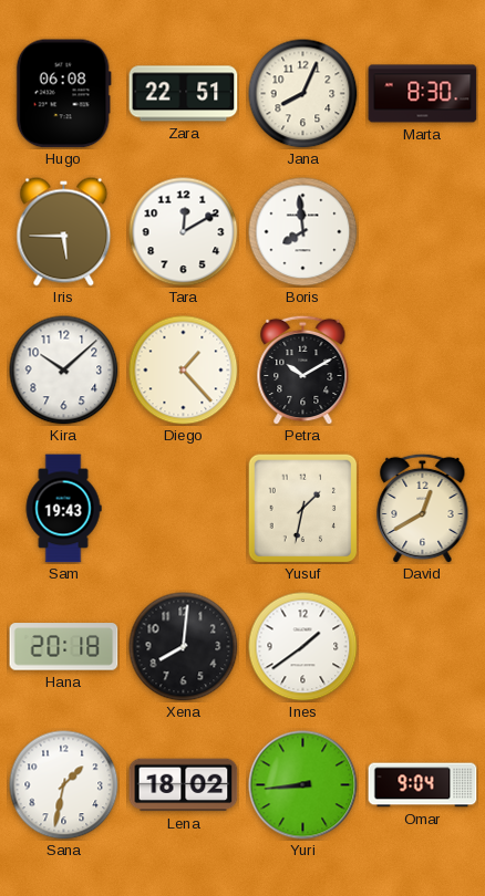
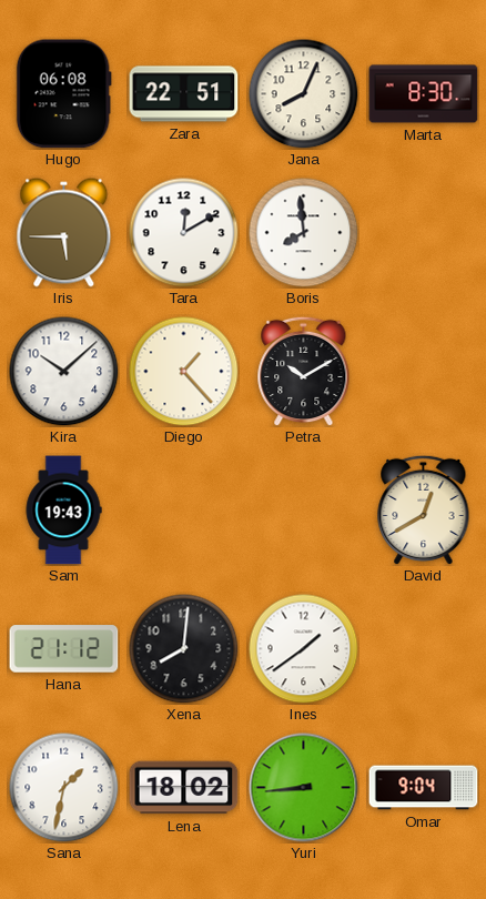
Yusuf: 1:32 -> none
Hana: 20:18 -> 21:12
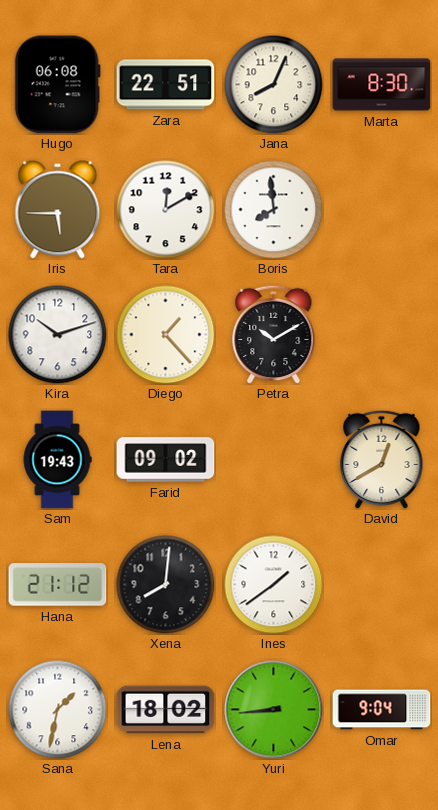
Kira: 10:08 -> 10:12
Farid: none -> 09:02
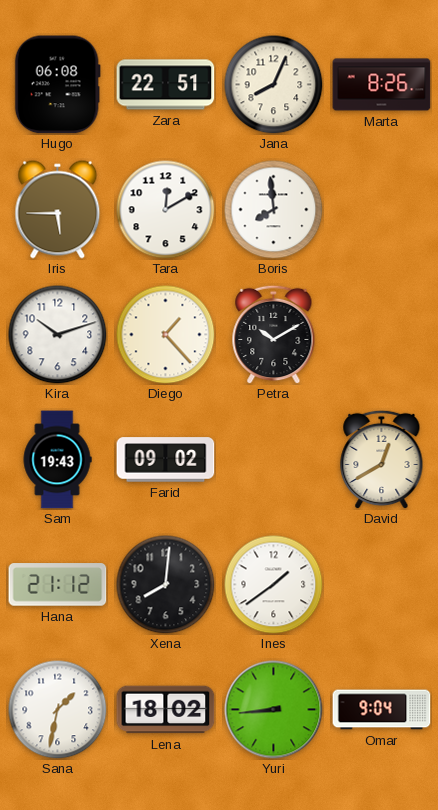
Marta: 8:30 -> 8:26
